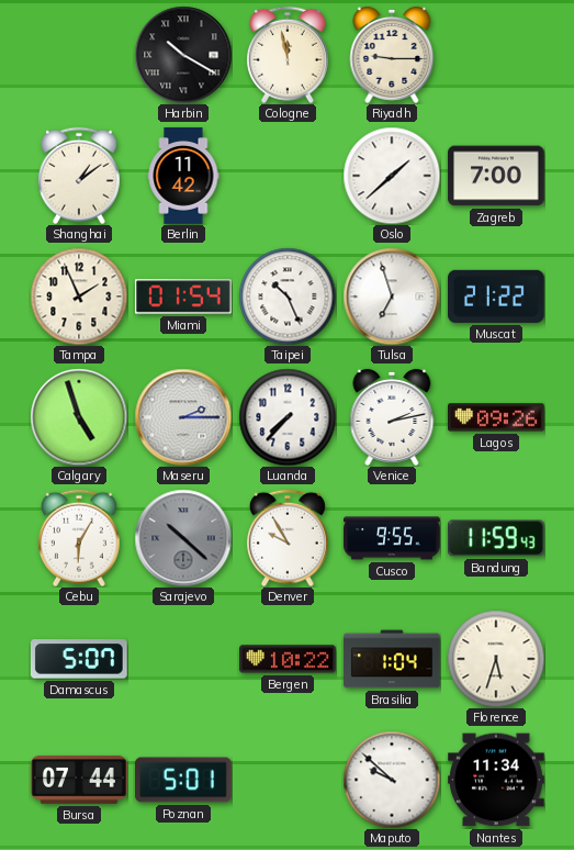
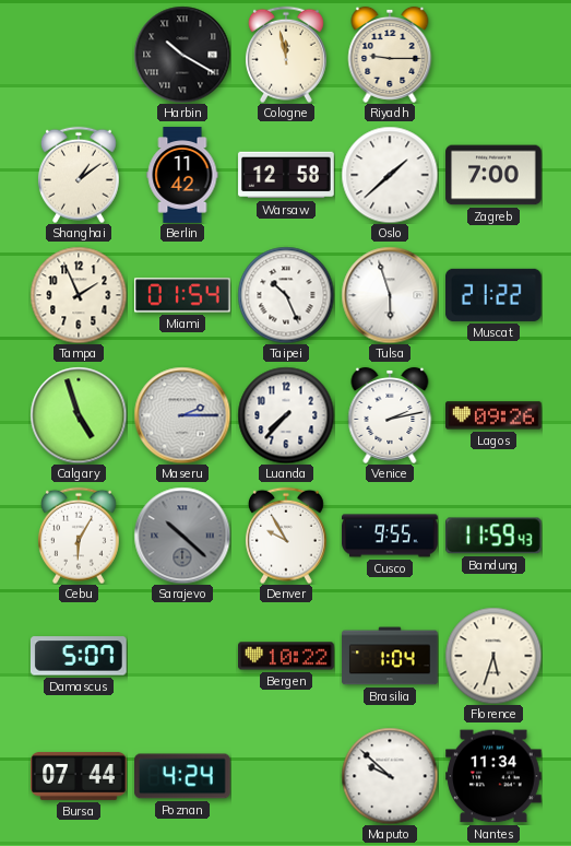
Warsaw: none -> 12:58
Tulsa: 6:57 -> 5:57
Poznan: 5:01 -> 4:24
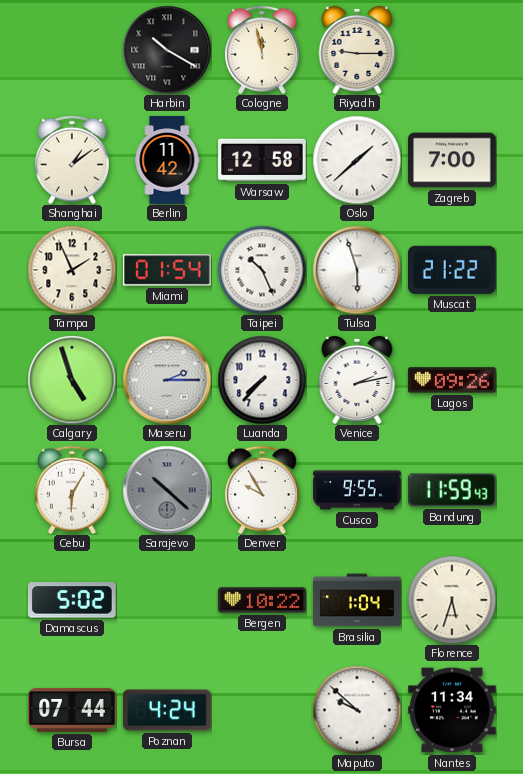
Damascus: 5:07 -> 5:02
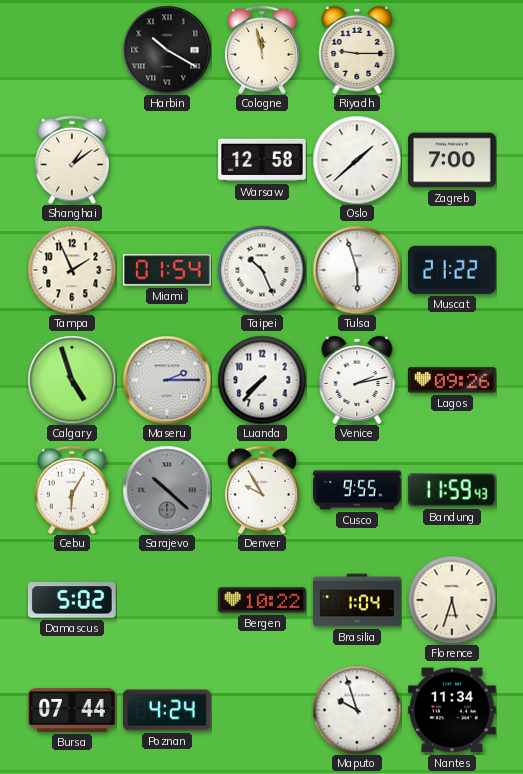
Berlin: 11:42 -> none
Maputo: 9:52 -> 9:57
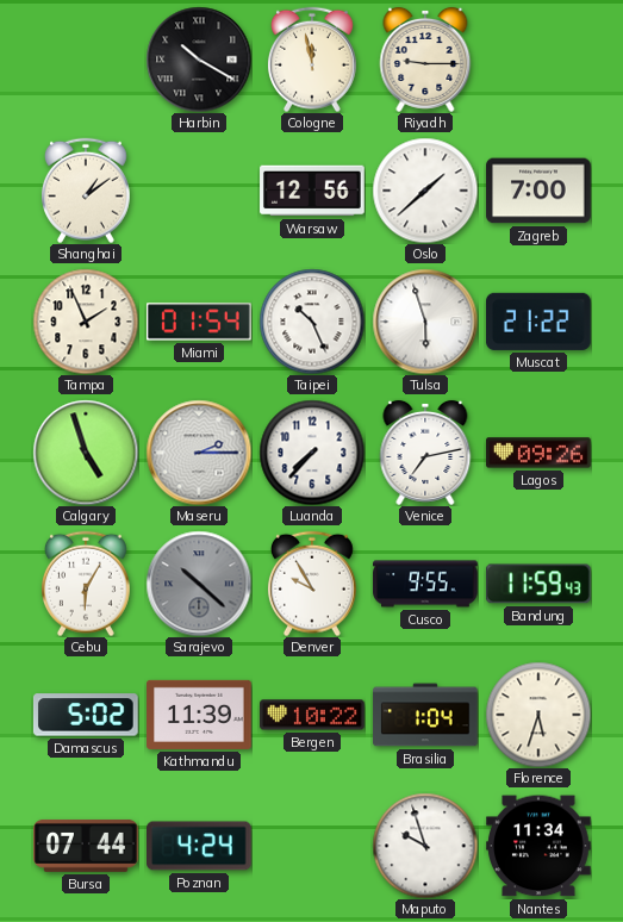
Warsaw: 12:58 -> 12:56
Venice: 2:13 -> 7:13
Kathmandu: none -> 11:39
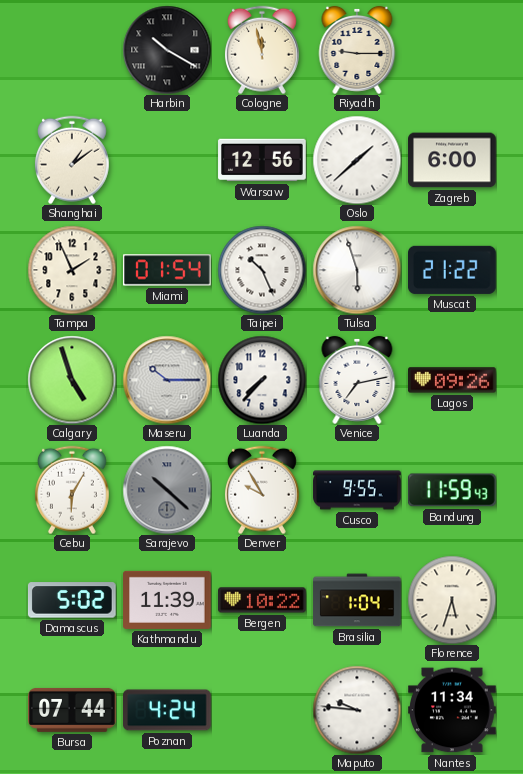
Zagreb: 7:00 -> 6:00
Maseru: 2:15 -> 10:15
Maputo: 9:57 -> 9:46
